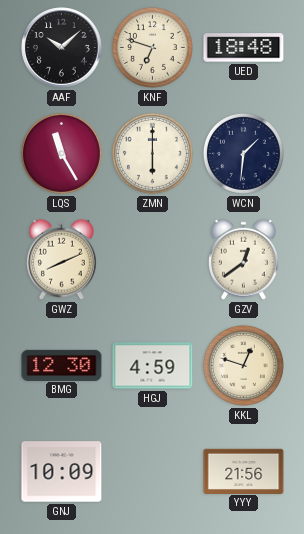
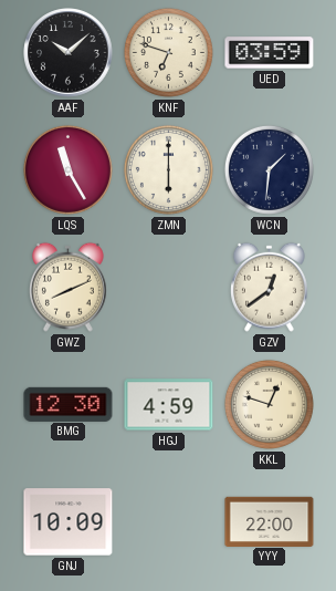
UED: 18:48 -> 03:59
YYY: 21:56 -> 22:00
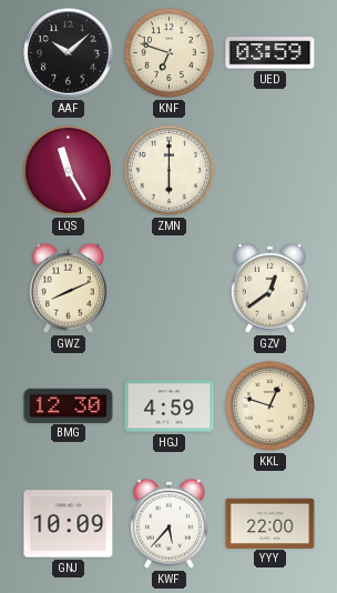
WCN: 1:31 -> none
KWF: none -> 5:37
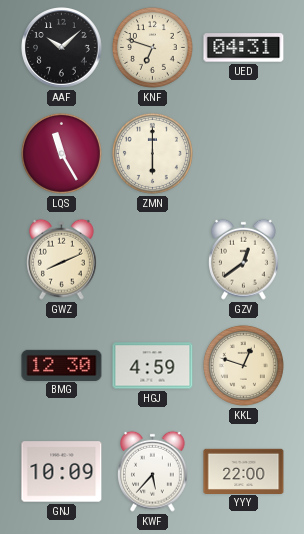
UED: 03:59 -> 04:31
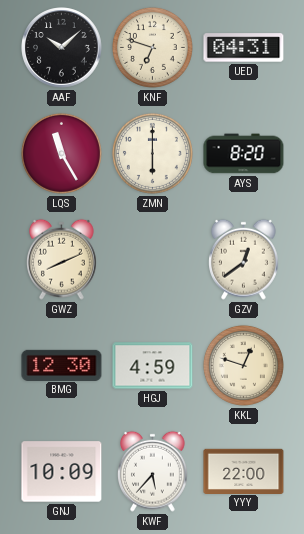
AYS: none -> 8:20
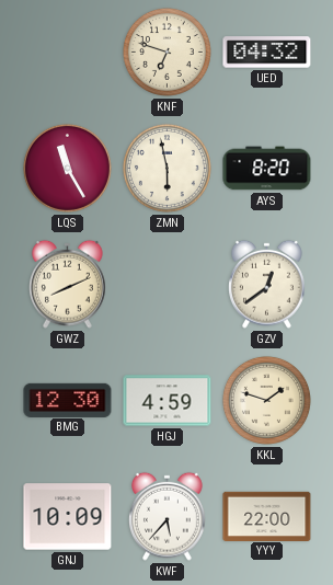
AAF: 10:08 -> none
UED: 04:31 -> 04:32
ZMN: 6:00 -> 5:58
KKL: 12:48 -> 1:48
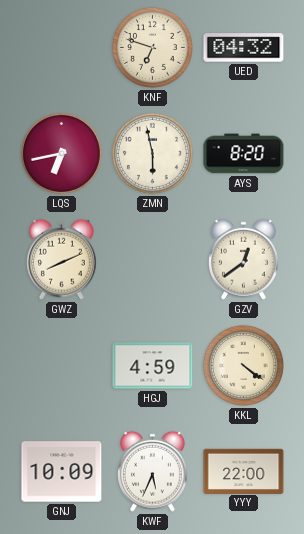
LQS: 11:25 -> 6:43
BMG: 12:30 -> none
KKL: 1:48 -> 4:21
KWF: 5:37 -> 5:34
